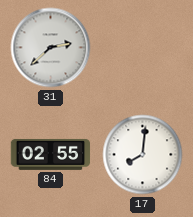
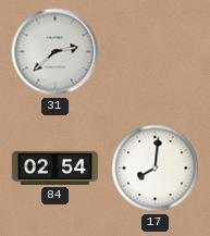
84: 02:55 -> 02:54
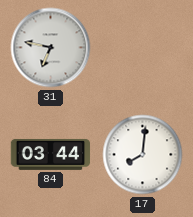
31: 2:38 -> 6:47
84: 02:54 -> 03:44
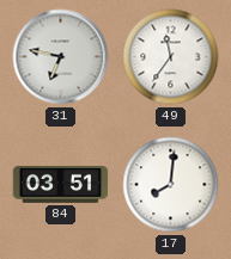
49: none -> 11:36
84: 03:44 -> 03:51
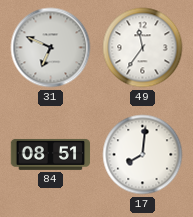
31: 6:47 -> 6:49
84: 03:51 -> 08:51
